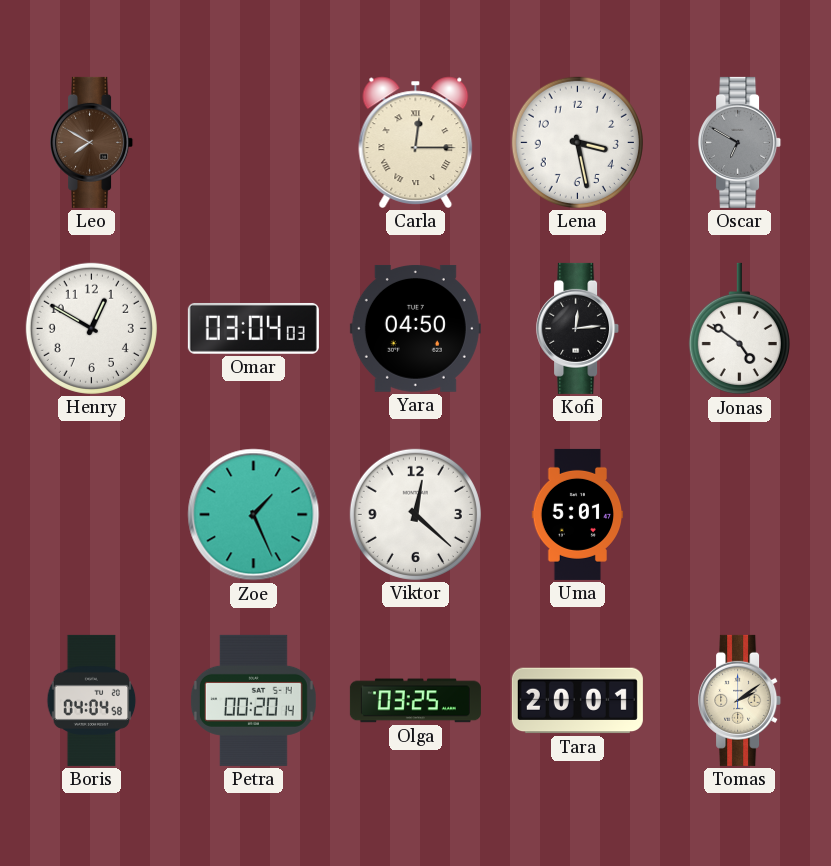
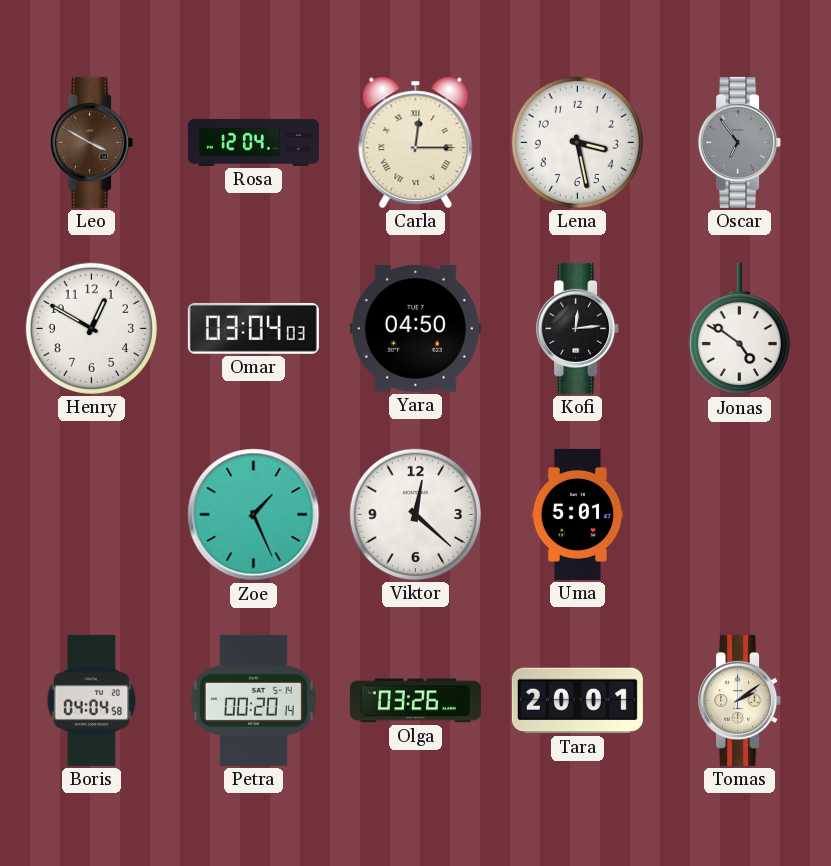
Leo: 7:50 -> 3:50
Rosa: none -> 12:04
Oscar: 6:50 -> 6:54
Olga: 03:25 -> 03:26
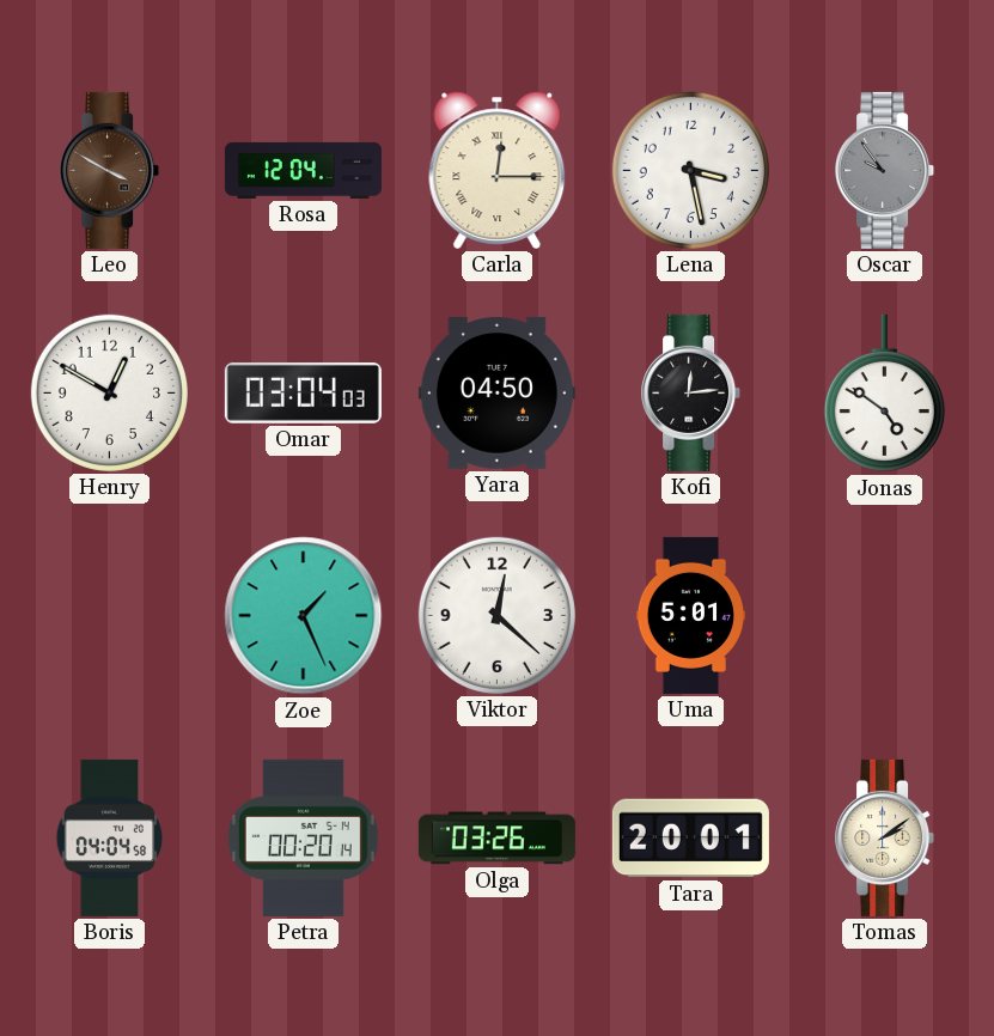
Oscar: 6:54 -> 9:54
